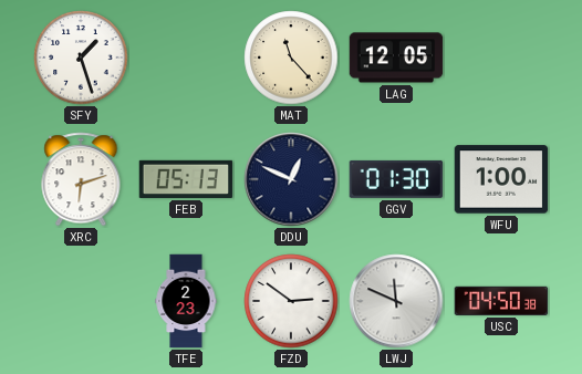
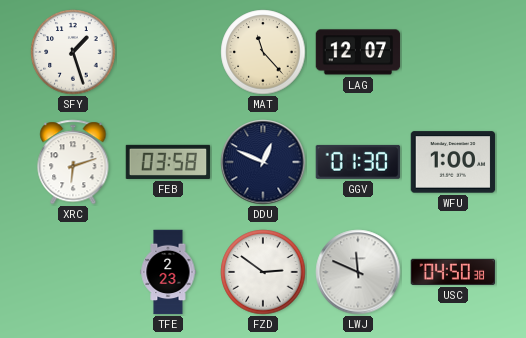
LAG: 12:05 -> 12:07
FEB: 05:13 -> 03:58
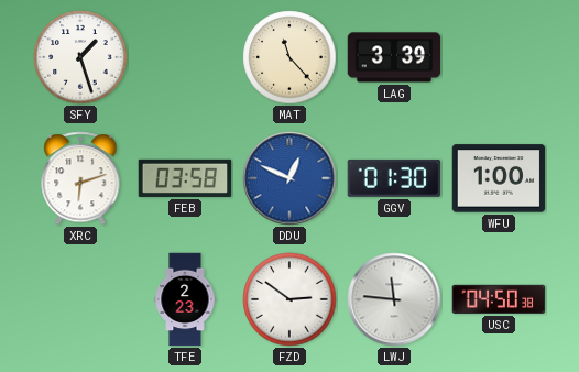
LAG: 12:07 -> 3:39
DDU dial: navy -> blue
LWJ: 11:49 -> 11:46
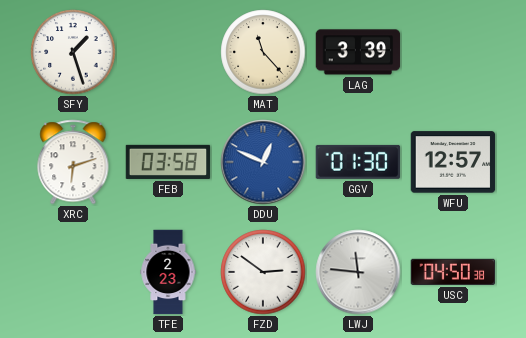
WFU: 1:00 -> 12:57
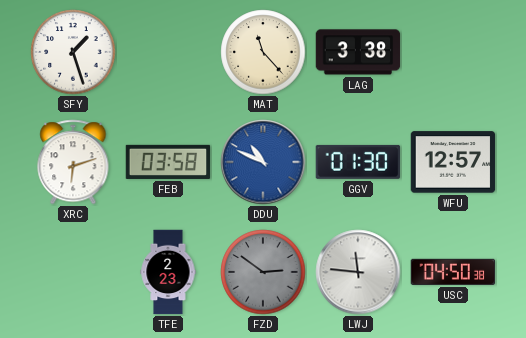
LAG: 3:39 -> 3:38
DDU: 12:49 -> 10:49
FZD dial: white -> grey
